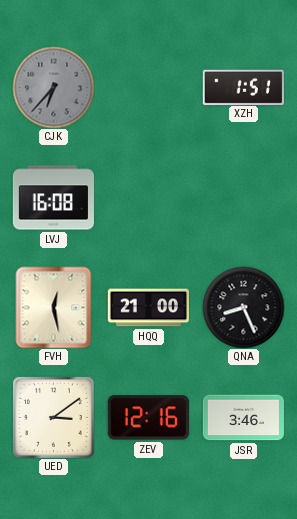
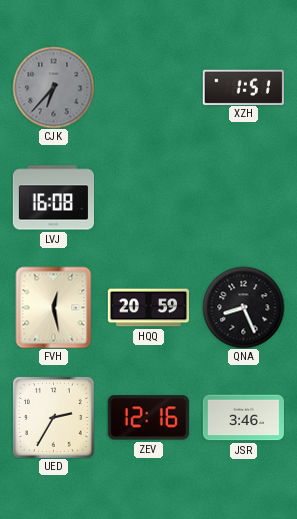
HQQ: 21:00 -> 20:59
UED: 3:09 -> 2:35
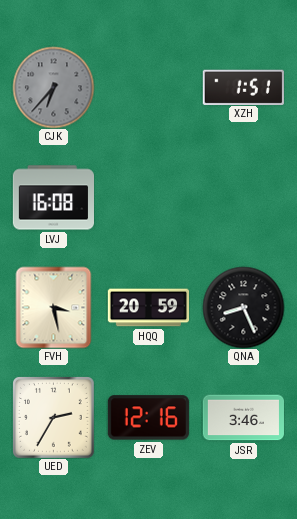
FVH: 12:28 -> 3:28
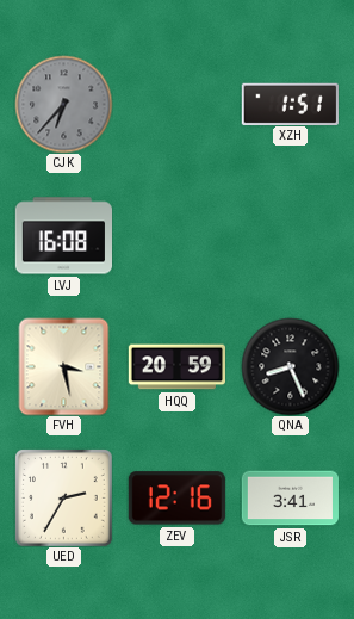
JSR: 3:46 -> 3:41
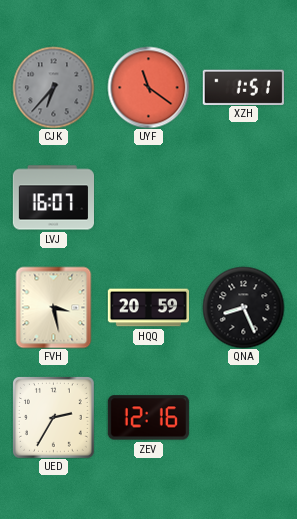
UYF: none -> 11:21
LVJ: 16:08 -> 16:07
JSR: 3:41 -> none
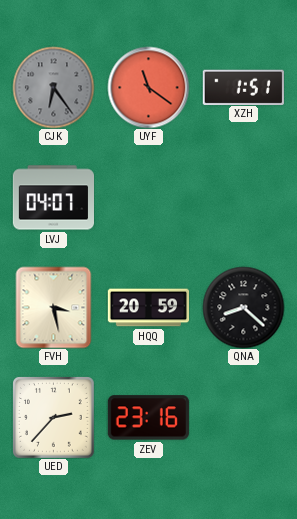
CJK: 6:37 -> 6:24
LVJ: 16:07 -> 04:07
QNA: 8:26 -> 8:22
UED: 2:35 -> 2:37
ZEV: 12:16 -> 23:16
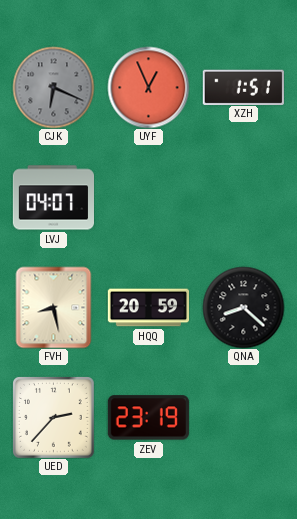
CJK: 6:24 -> 6:19
UYF: 11:21 -> 12:56
FVH: 3:28 -> 8:28
ZEV: 23:16 -> 23:19
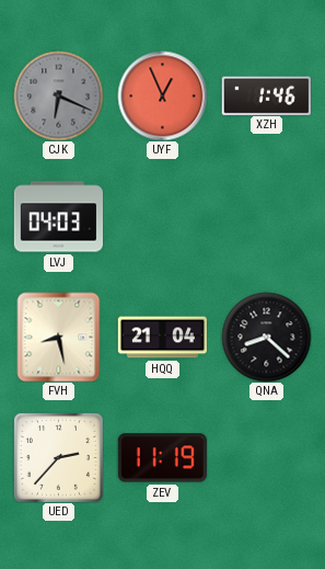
XZH: 1:51 -> 1:46
LVJ: 04:07 -> 04:03
HQQ: 20:59 -> 21:04
ZEV: 23:19 -> 11:19
